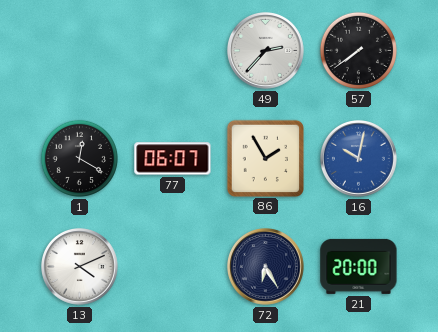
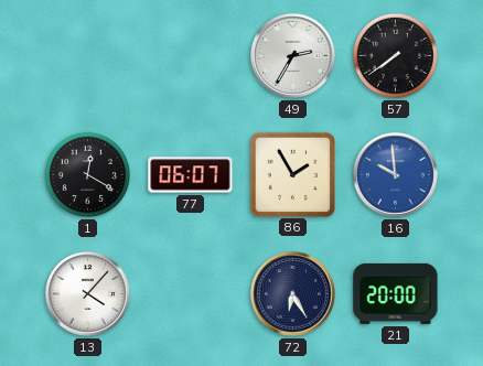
49: 2:37 -> 2:35
16: 10:02 -> 9:59
13: 4:11 -> 4:07
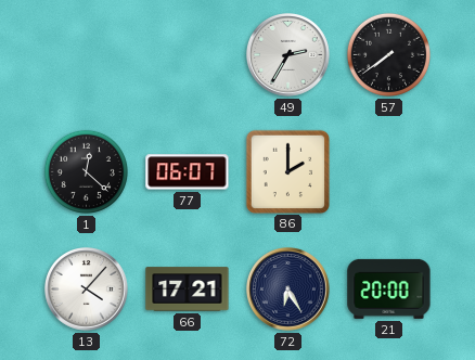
1: 12:20 -> 12:22
86: 1:55 -> 2:00
16: 9:59 -> none
66: none -> 17:21
